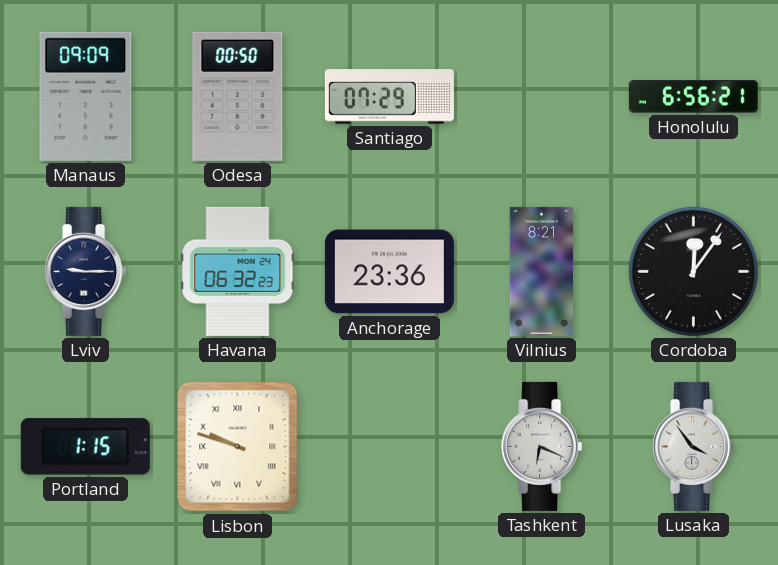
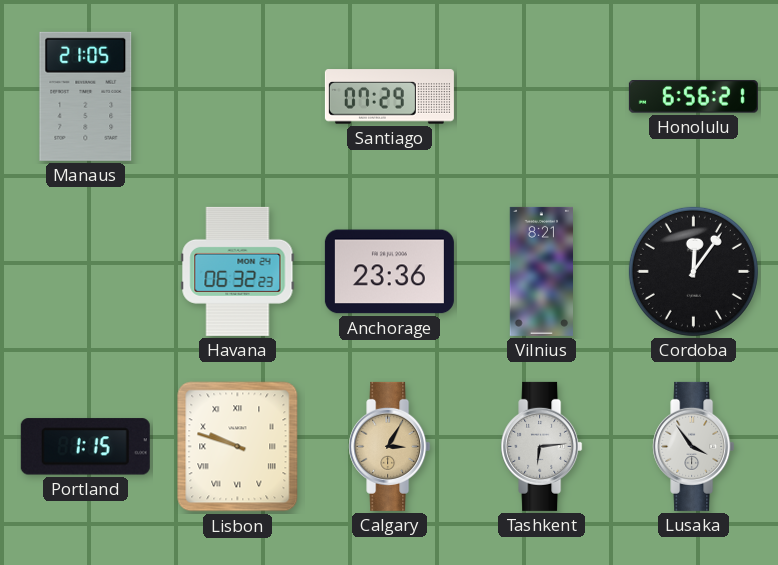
Manaus: 09:09 -> 21:05
Odesa: 00:50 -> none
Lviv: 9:15 -> none
Calgary: none -> 3:05
Tashkent: 6:19 -> 6:14
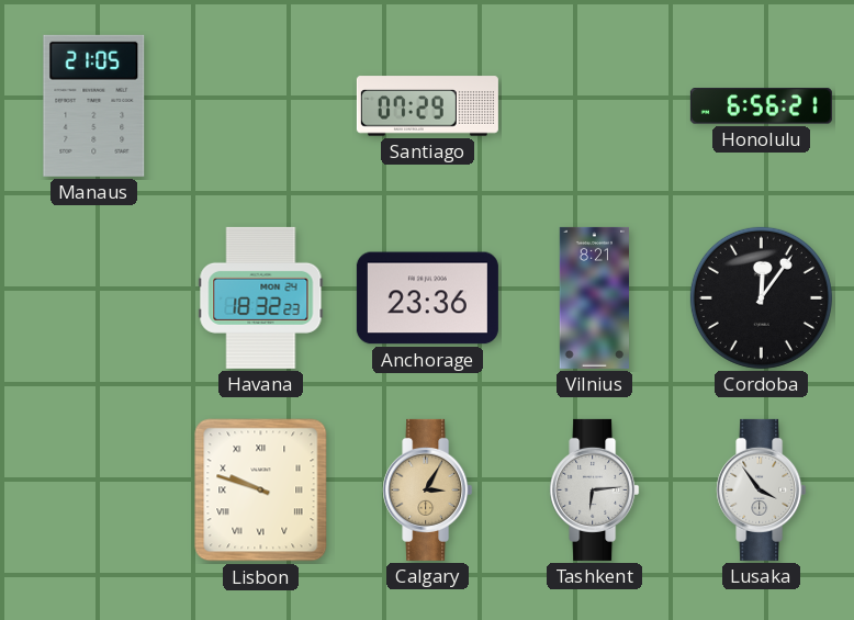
Havana: 06:32 -> 18:32
Portland: 1:15 -> none
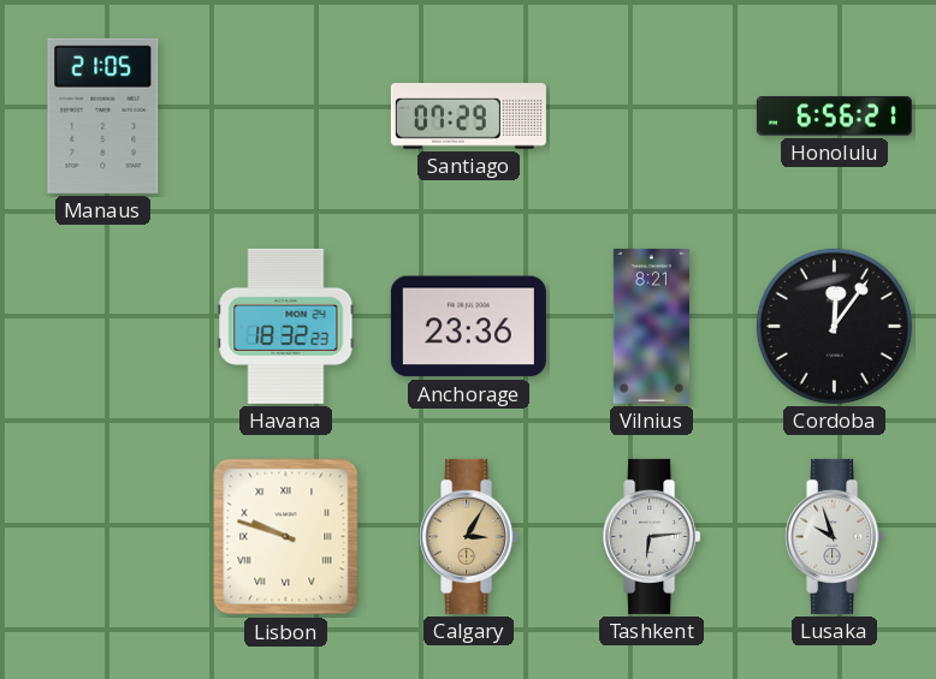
Lusaka: 3:54 -> 9:57
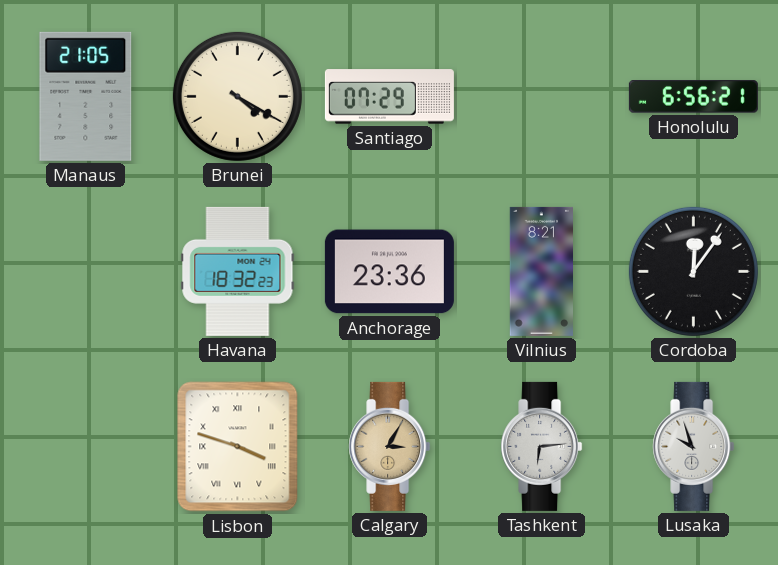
Brunei: none -> 4:20
Lisbon: 9:48 -> 3:48
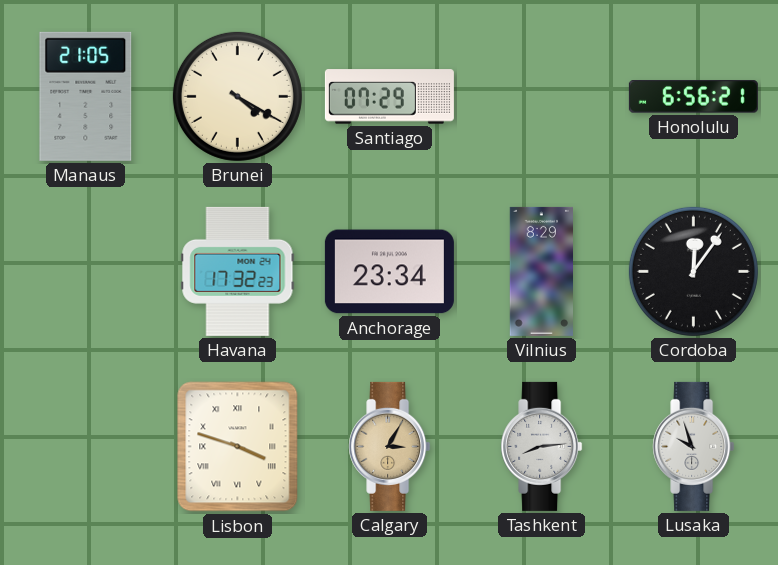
Havana: 18:32 -> 17:32
Anchorage: 23:36 -> 23:34
Vilnius: 8:21 -> 8:29
Tashkent: 6:14 -> 8:14
